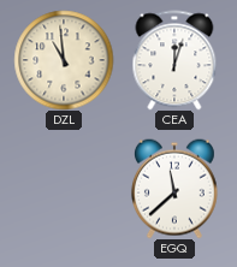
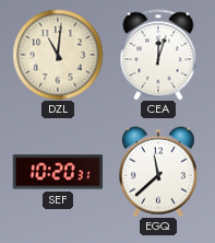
DZL: 10:59 -> 11:01
SEF: none -> 10:20
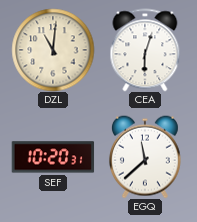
CEA: 12:03 -> 6:03
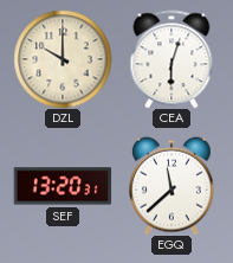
DZL: 11:01 -> 10:00
SEF: 10:20 -> 13:20
